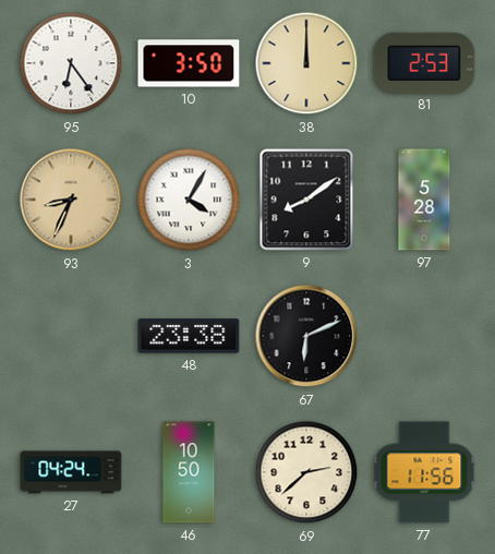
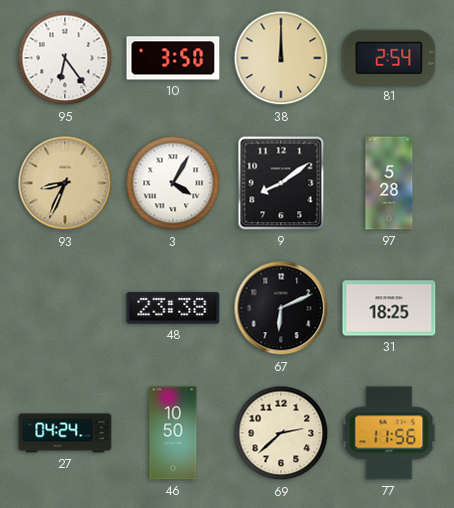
81: 2:53 -> 2:54
31: none -> 18:25
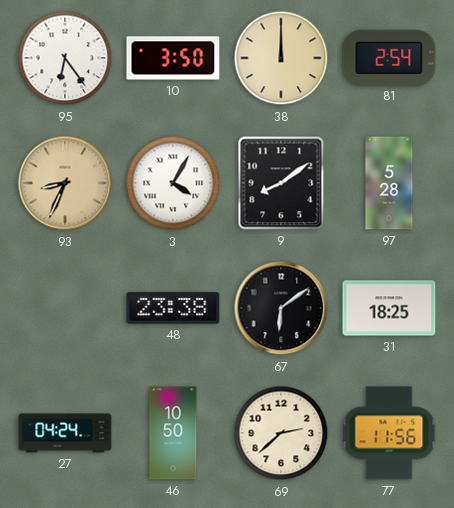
67: 6:11 -> 6:09
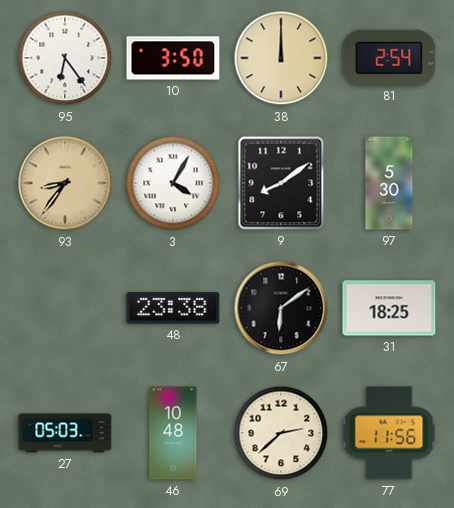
93: 8:34 -> 8:36
97: 5:28 -> 5:30
27: 04:24 -> 05:03
46: 10:50 -> 10:48
